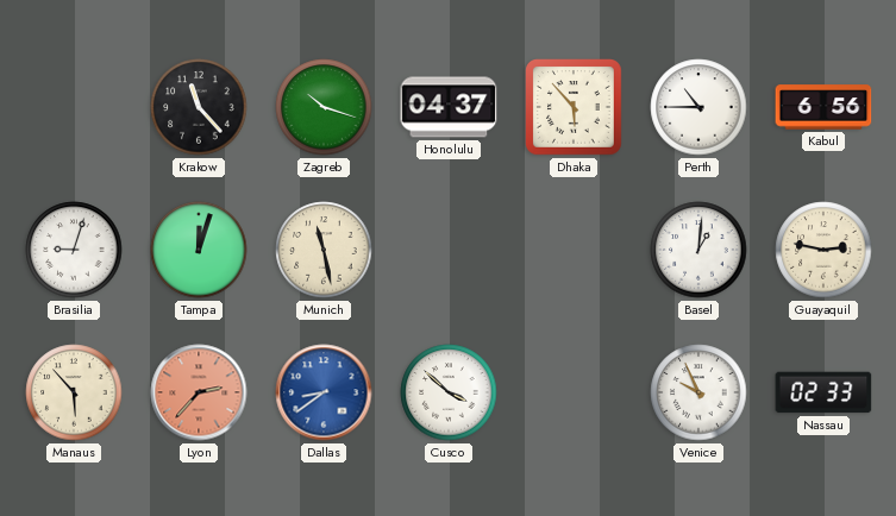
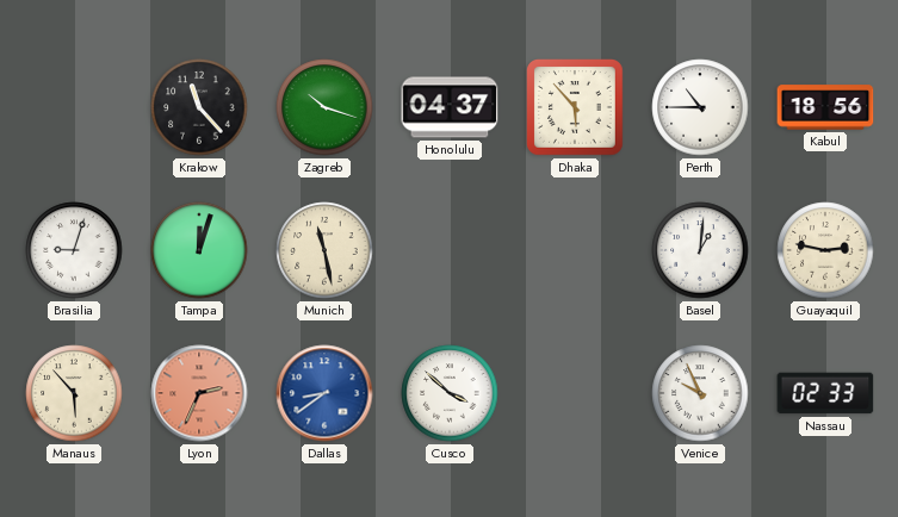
Kabul: 6:56 -> 18:56
Lyon: 2:37 -> 2:34
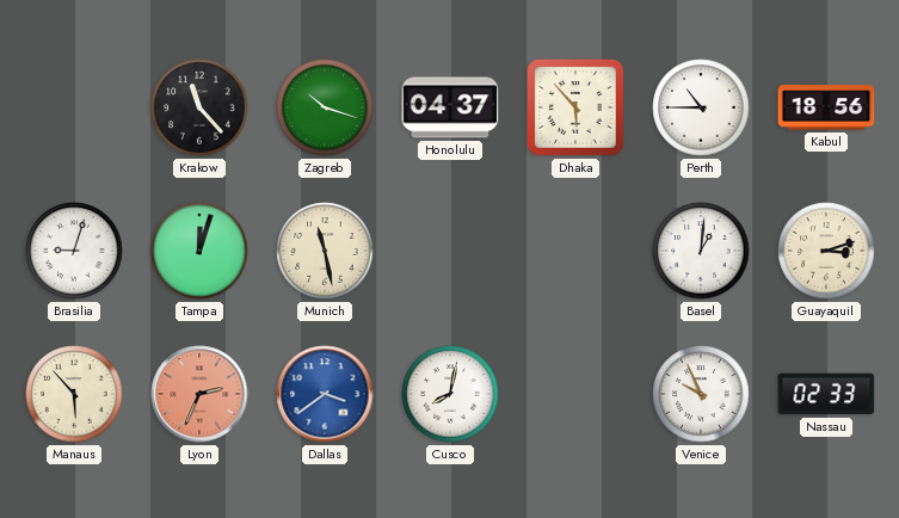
Guayaquil: 2:47 -> 3:12
Dallas: 8:39 -> 3:39
Cusco: 3:52 -> 8:02
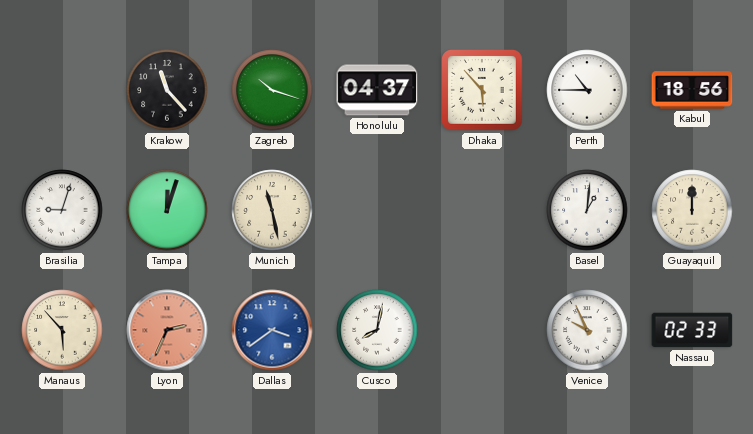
Guayaquil: 3:12 -> 12:00
